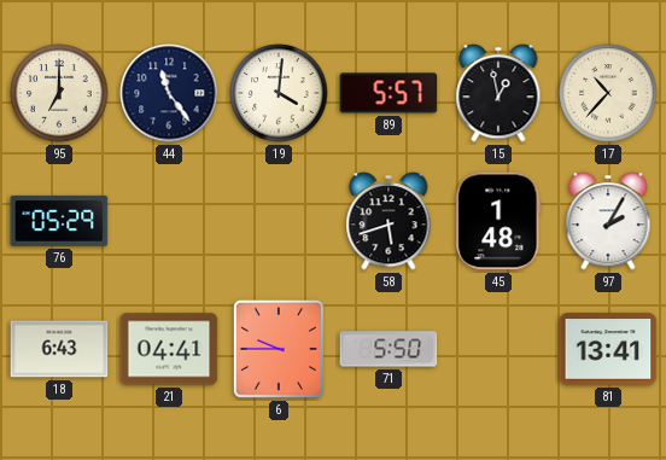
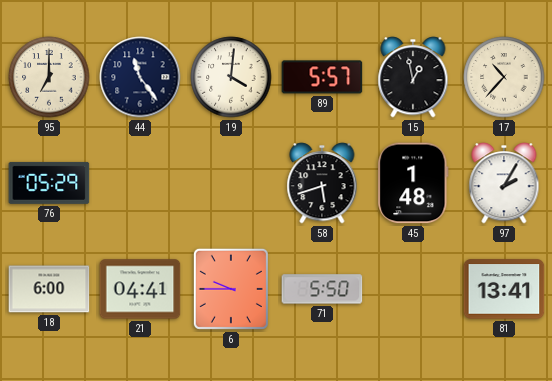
18: 6:43 -> 6:00
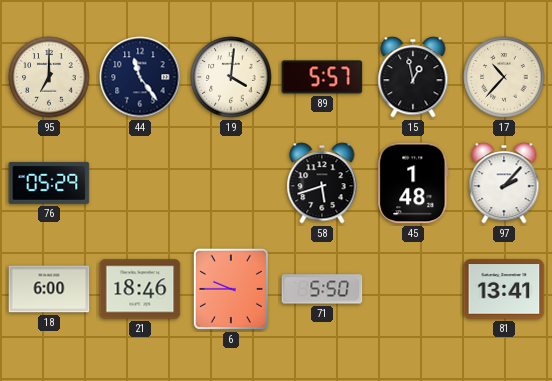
97: 2:05 -> 2:07
21: 04:41 -> 18:46
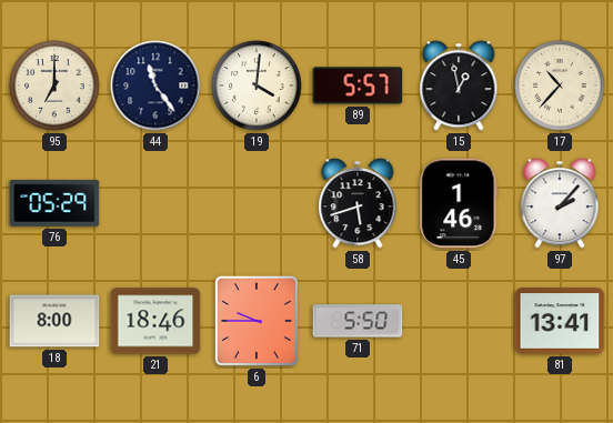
45: 1:48 -> 1:46
18: 6:00 -> 8:00
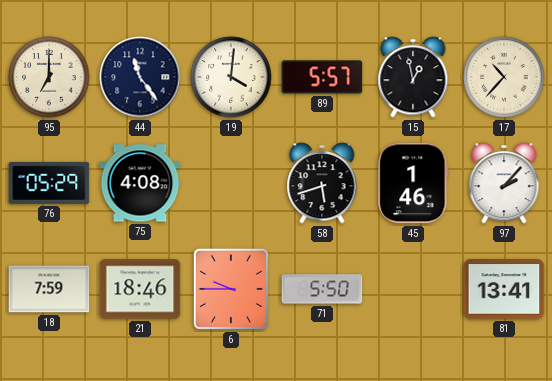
75: none -> 4:08
18: 8:00 -> 7:59
